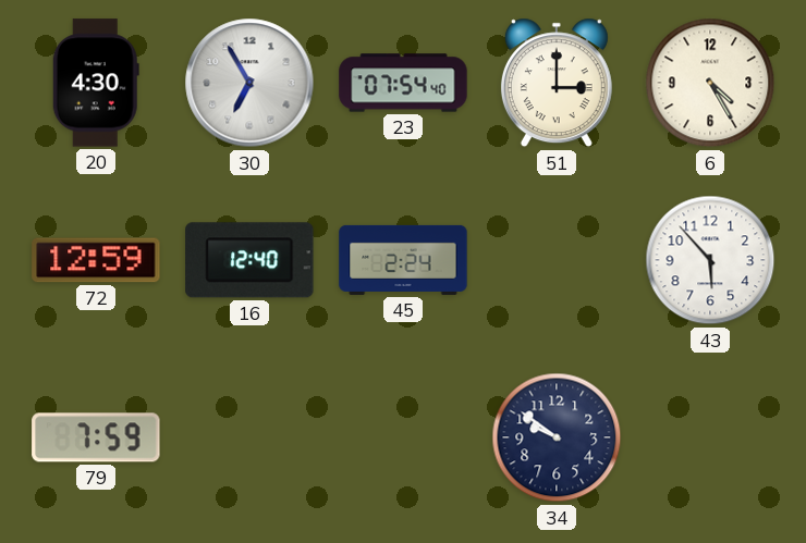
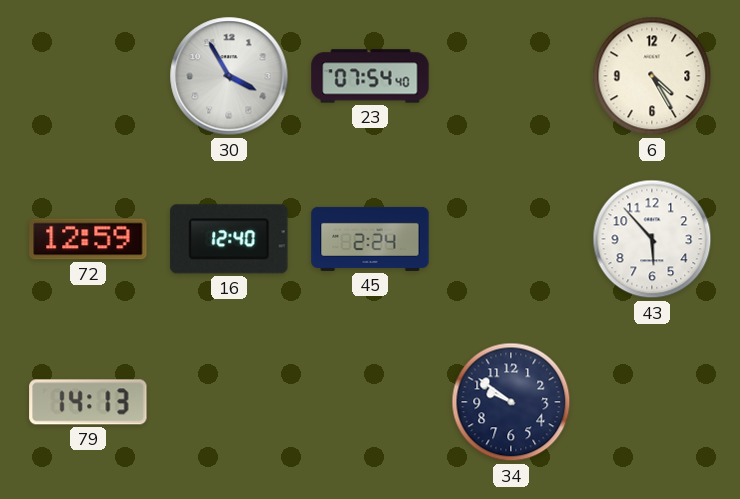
20: 4:30 -> none
30: 6:55 -> 3:55
51: 3:00 -> none
79: 7:59 -> 14:13
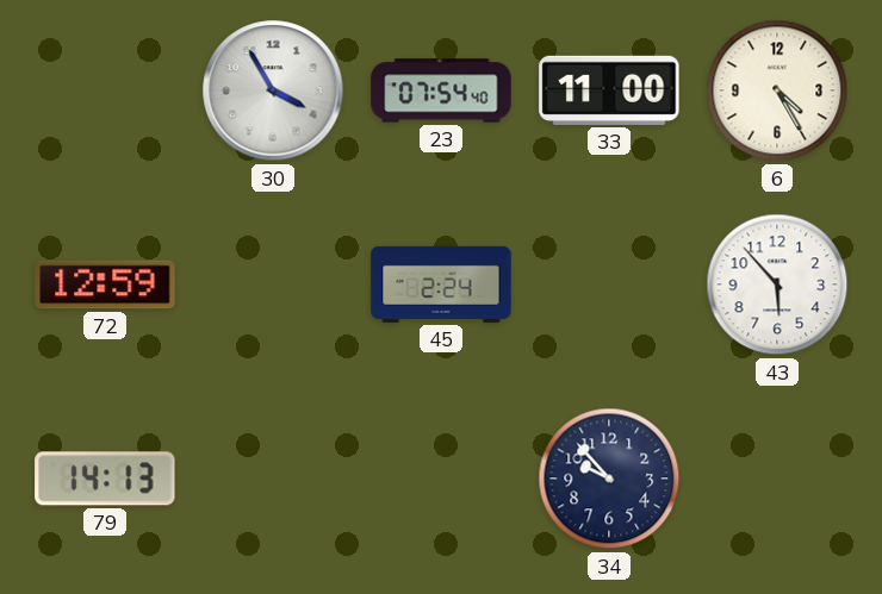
33: none -> 11:00
16: 12:40 -> none
34: 9:51 -> 9:53
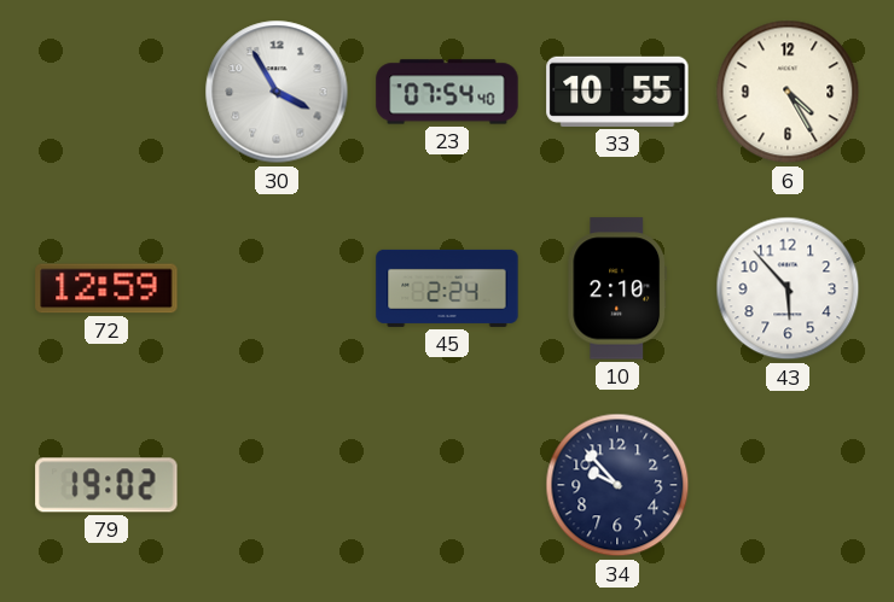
33: 11:00 -> 10:55
10: none -> 2:10
79: 14:13 -> 19:02
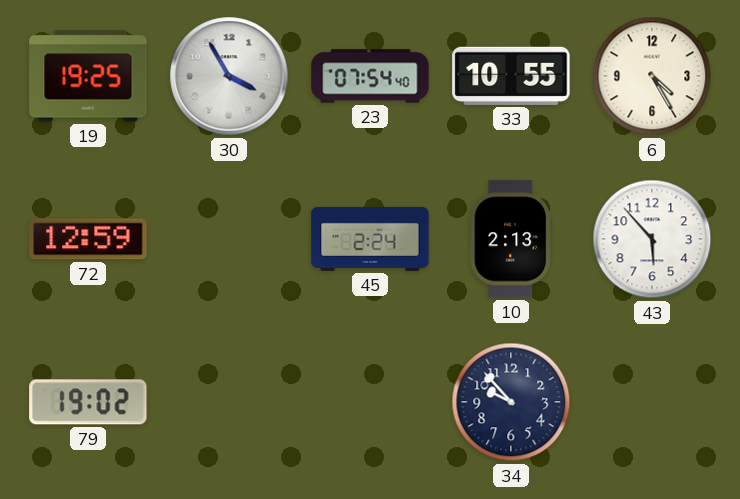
19: none -> 19:25
10: 2:10 -> 2:13
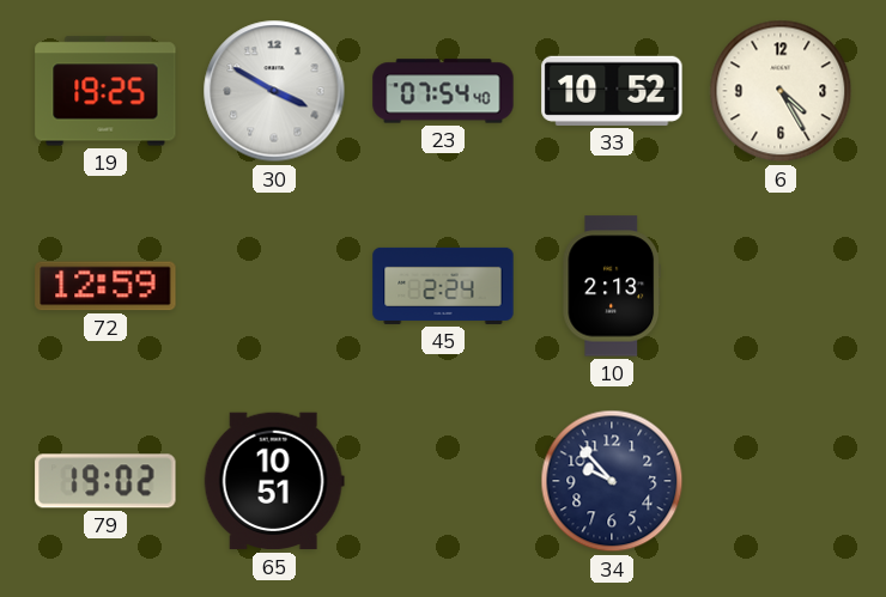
30: 3:55 -> 3:50
33: 10:55 -> 10:52
43: 5:53 -> none
65: none -> 10:51
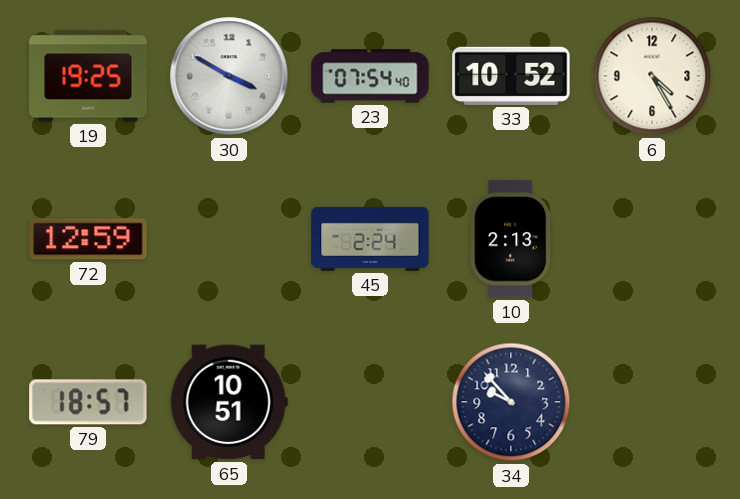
79: 19:02 -> 18:57
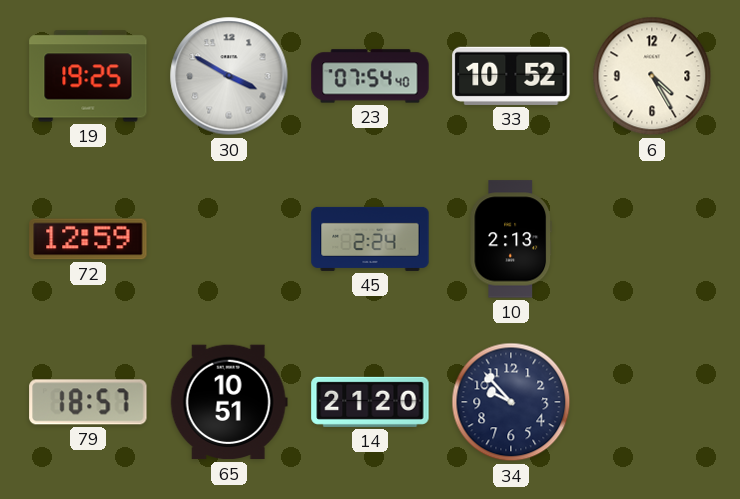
14: none -> 21:20
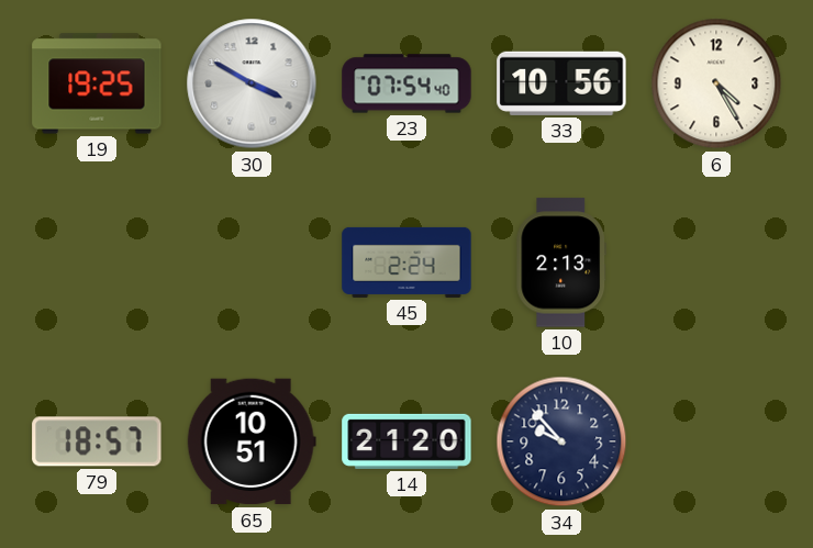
33: 10:52 -> 10:56
72: 12:59 -> none
